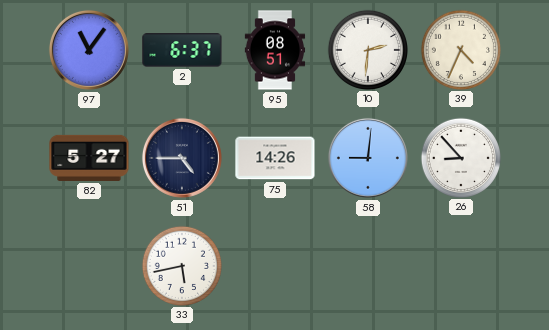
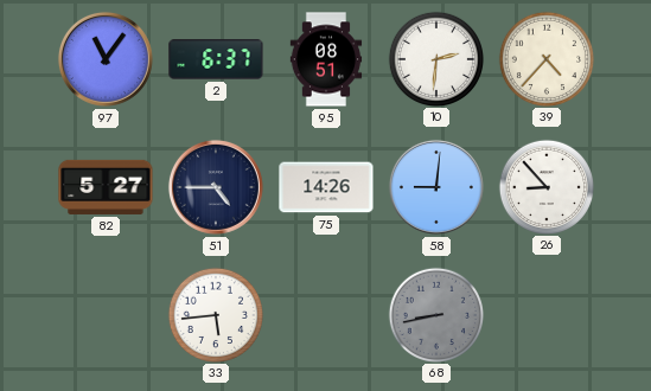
39: 4:34 -> 4:37
33: 5:43 -> 5:44
68: none -> 8:43
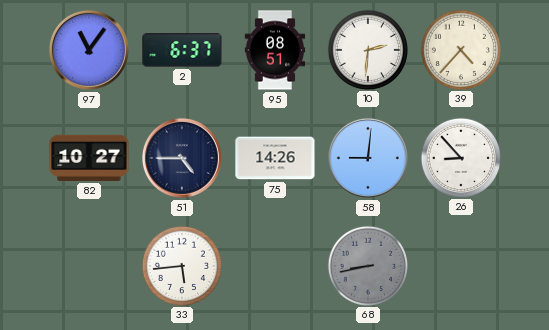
82: 5:27 -> 10:27
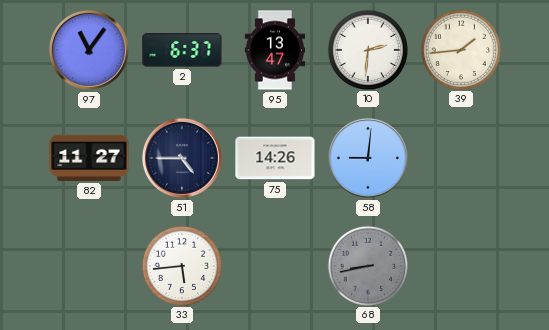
95: 08:51 -> 13:47
39: 4:37 -> 1:44
82: 10:27 -> 11:27
26: 8:53 -> none
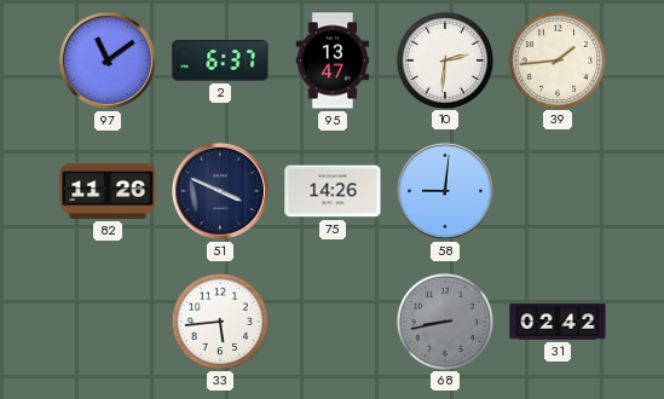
97: 11:06 -> 11:09
82: 11:27 -> 11:26
51: 4:45 -> 3:49
31: none -> 02:42
